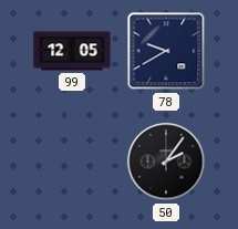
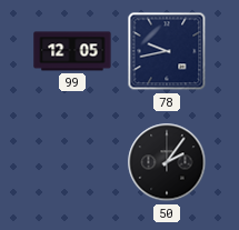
78: 9:40 -> 9:43
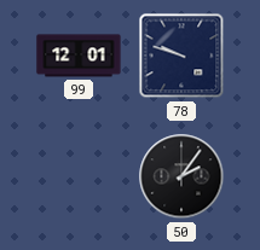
99: 12:05 -> 12:01
78: 9:43 -> 9:48
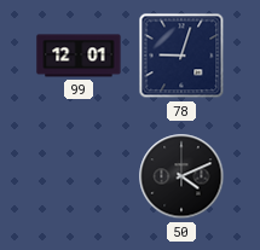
78: 9:48 -> 9:03
50: 2:06 -> 4:11
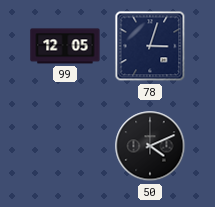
99: 12:01 -> 12:05
78: 9:03 -> 3:03
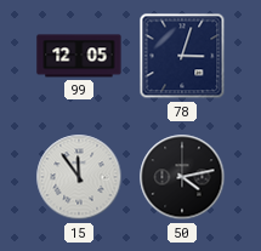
15: none -> 11:54
50: 4:11 -> 4:13
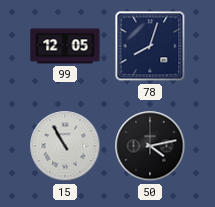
78: 3:03 -> 8:03
15: 11:54 -> 10:55
